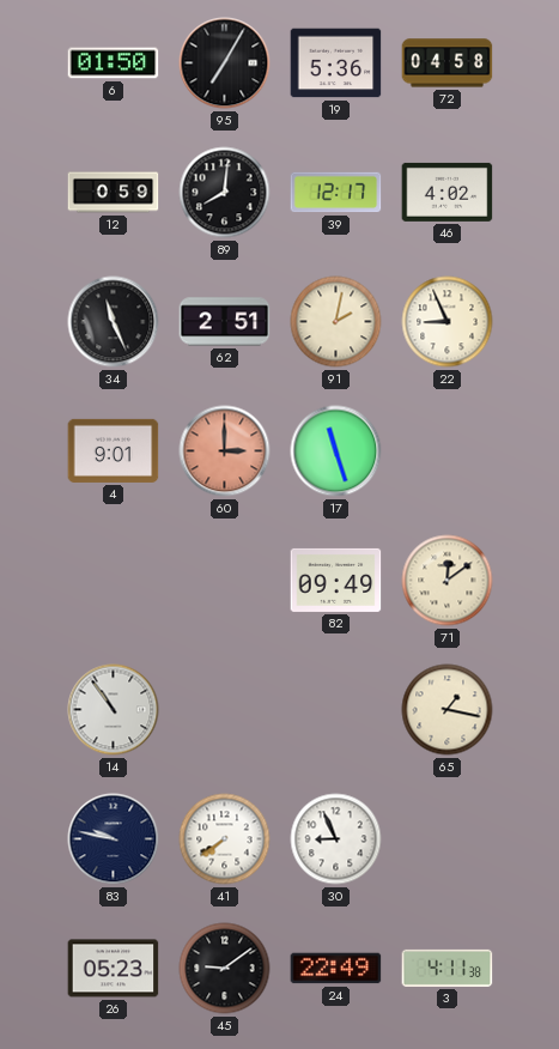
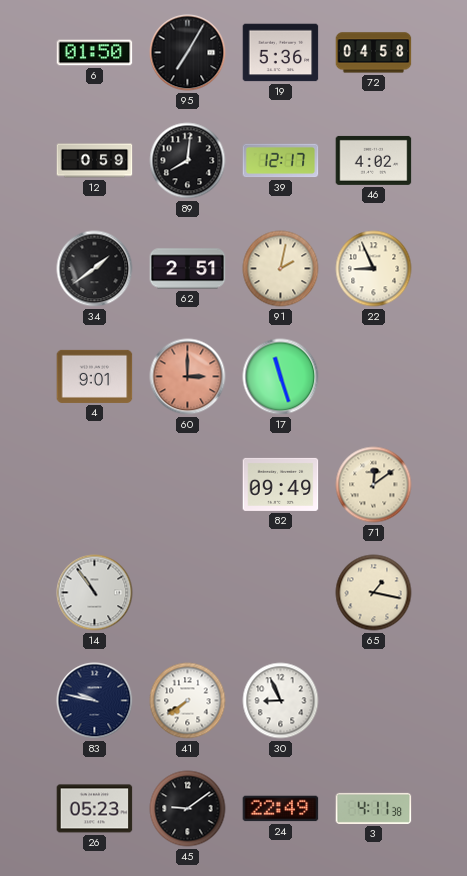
34: 11:26 -> 1:39
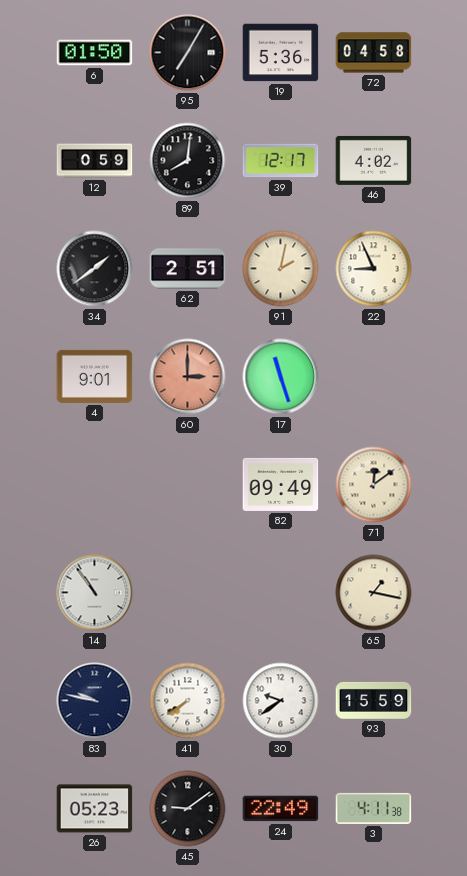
30: 8:56 -> 9:39
93: none -> 15:59
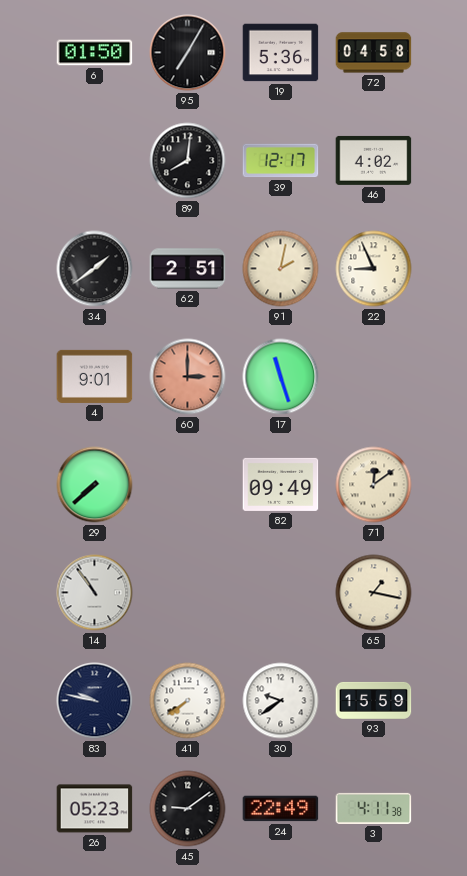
12: 0:59 -> none
29: none -> 7:38
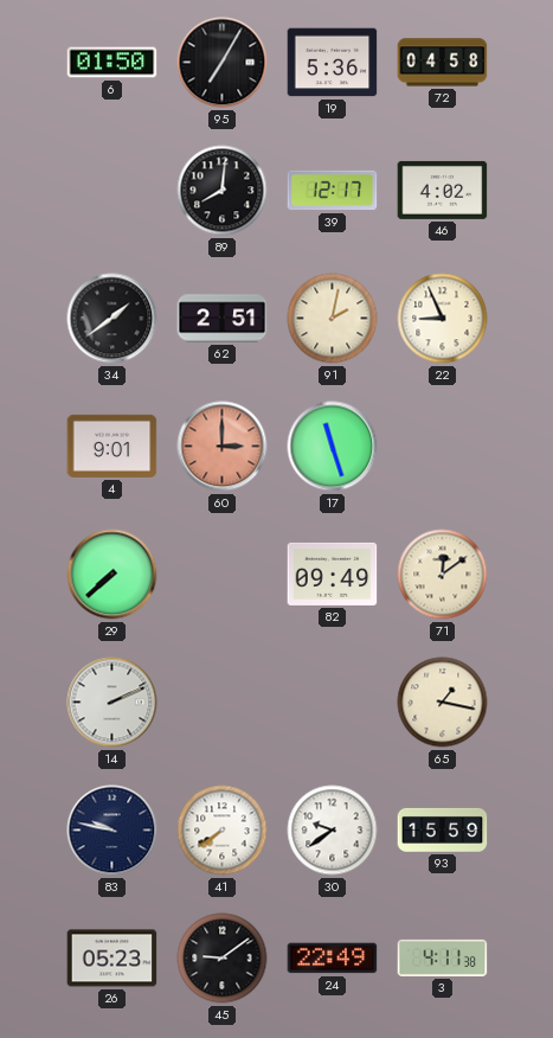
14: 10:54 -> 2:11
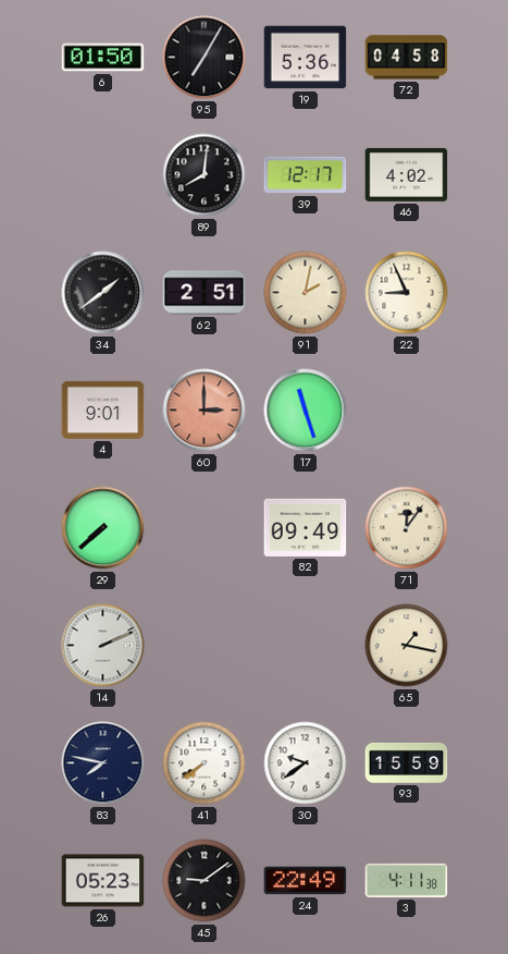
71: 12:09 -> 12:06
83: 9:47 -> 7:47
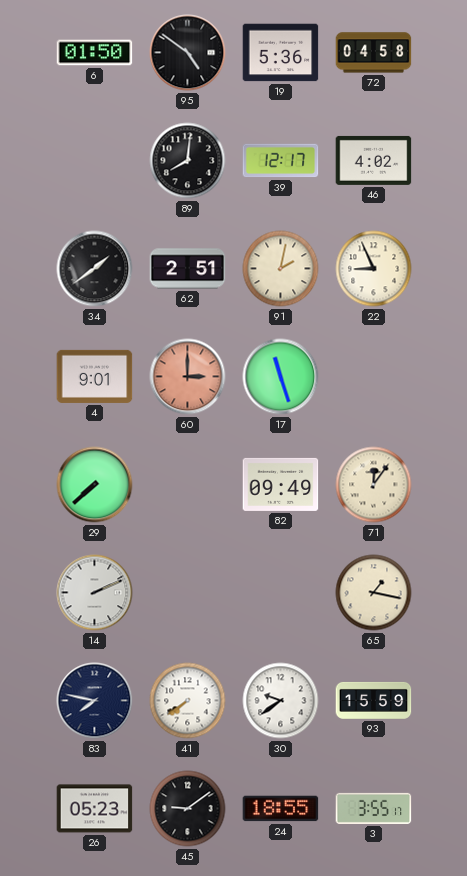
95: 7:05 -> 4:51
24: 22:49 -> 18:55
3: 4:11 -> 3:55
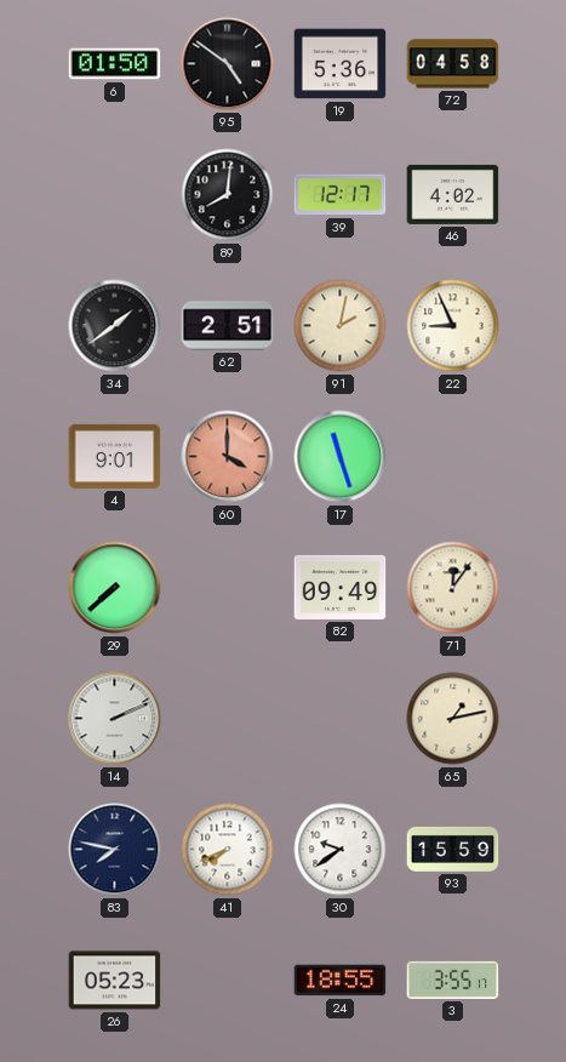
60: 3:00 -> 4:00
65: 1:17 -> 1:13
41: 7:39 -> 7:41
45: 9:09 -> none
